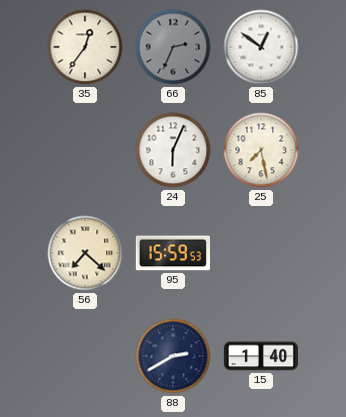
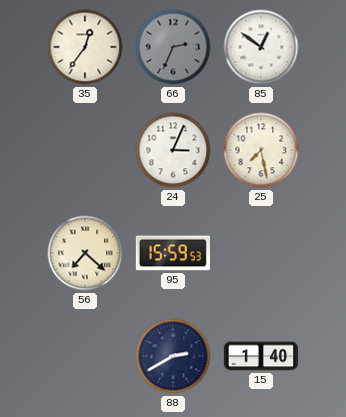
24: 6:04 -> 3:04
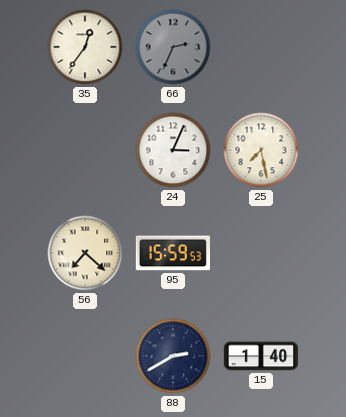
85: 12:51 -> none
